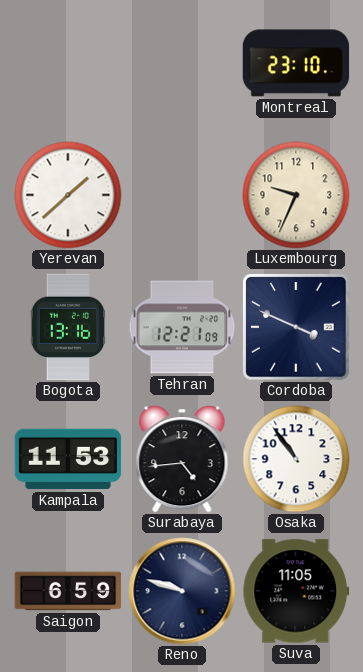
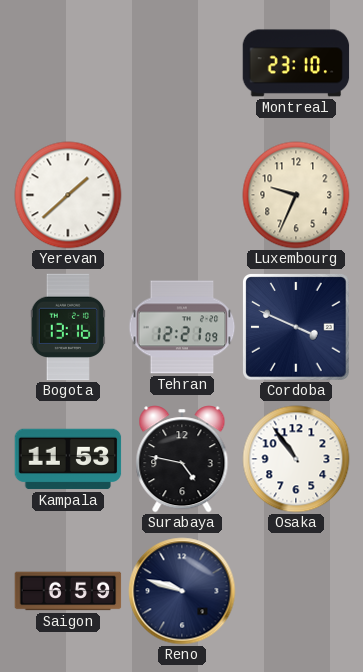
Surabaya: 4:44 -> 4:47
Suva: 11:05 -> none
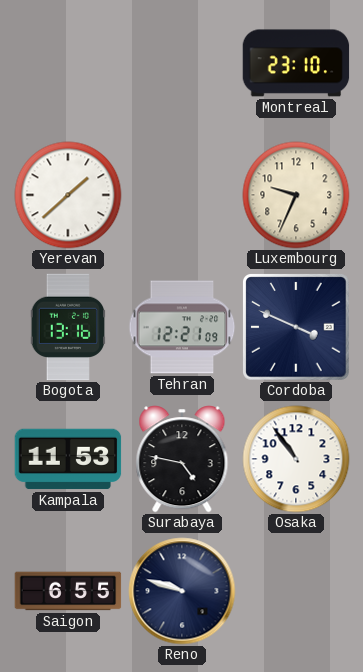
Saigon: 6:59 -> 6:55
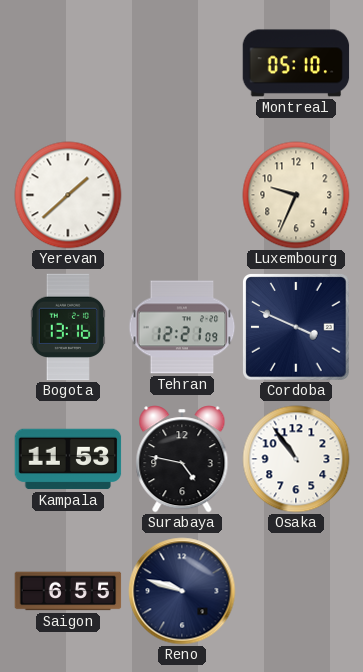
Montreal: 23:10 -> 05:10
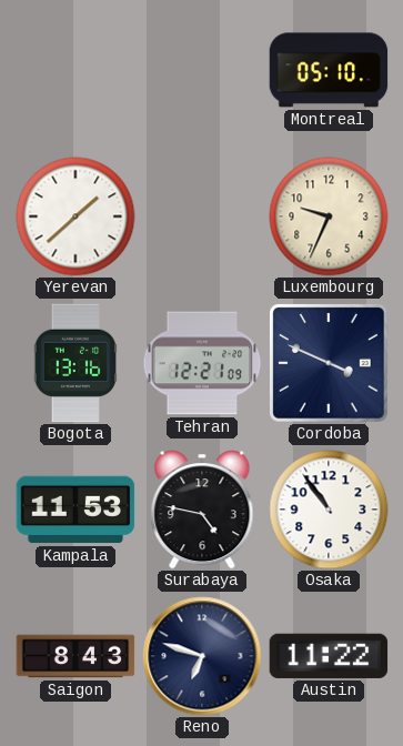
Saigon: 6:55 -> 8:43
Reno: 9:48 -> 6:48
Austin: none -> 11:22
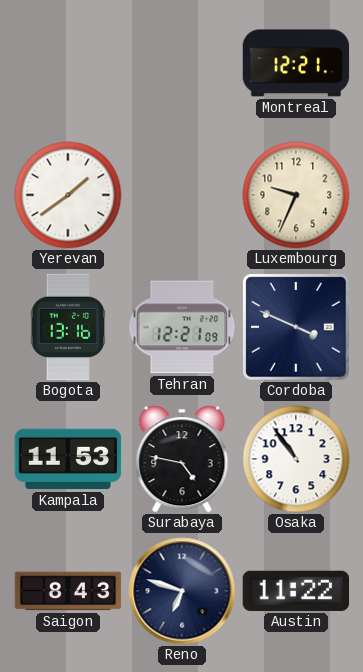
Montreal: 05:10 -> 12:21
Yerevan: 1:38 -> 1:39
